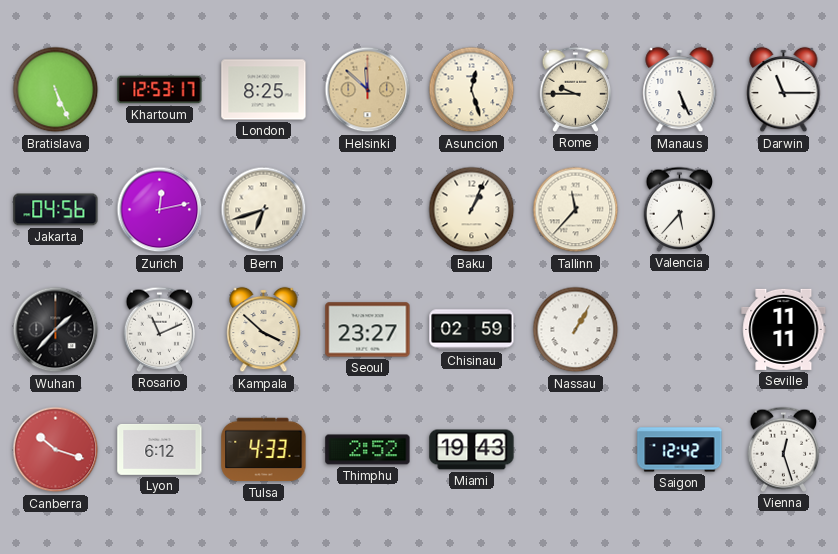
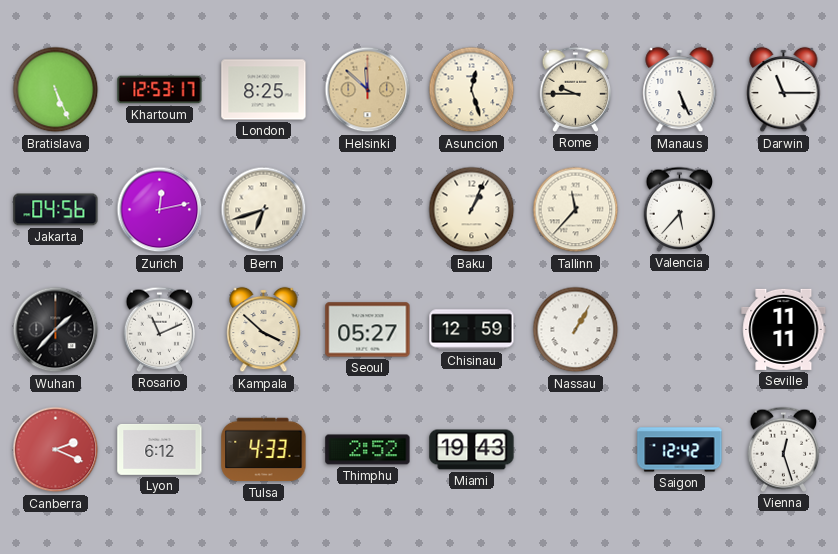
Seoul: 23:27 -> 05:27
Chisinau: 02:59 -> 12:59
Canberra: 10:18 -> 2:19
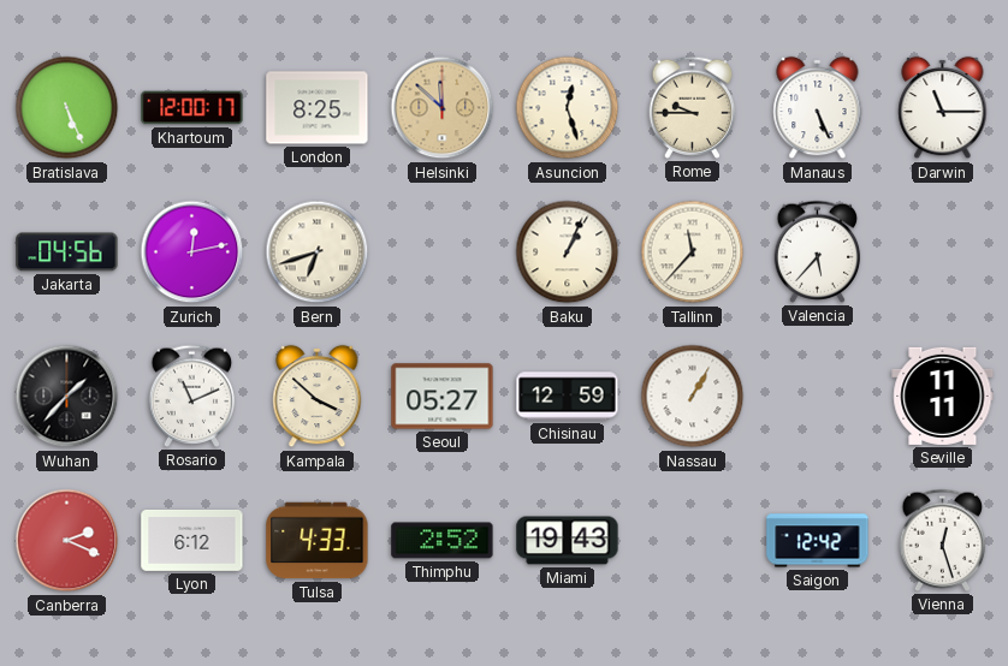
Khartoum: 12:53 -> 12:00
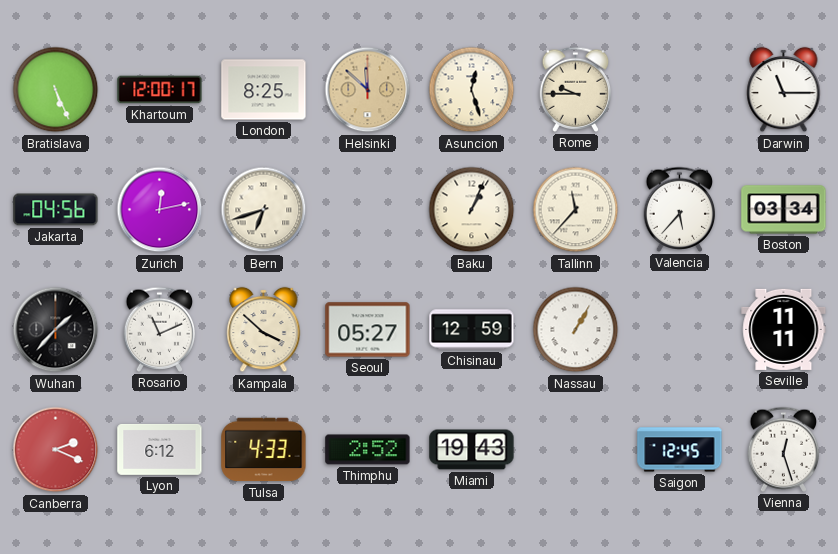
Manaus: 5:26 -> none
Boston: none -> 03:34
Saigon: 12:42 -> 12:45
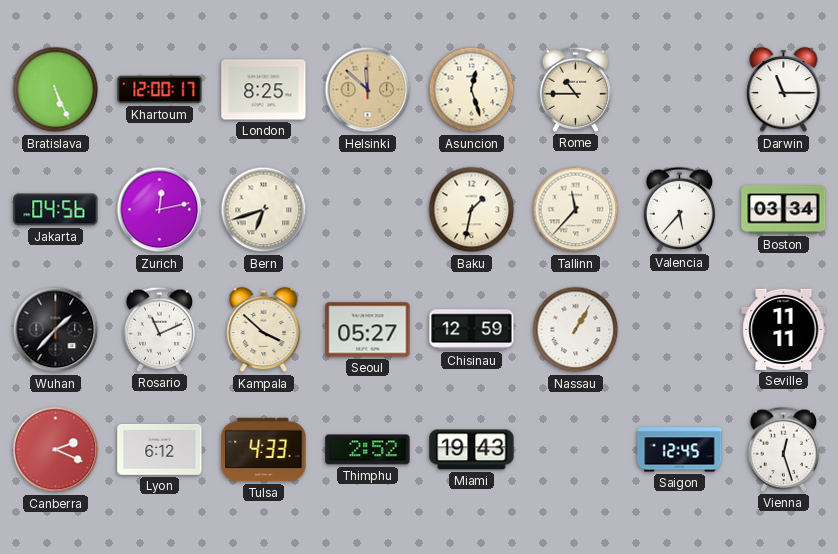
Rome: 9:45 -> 10:45
Baku: 1:04 -> 1:32
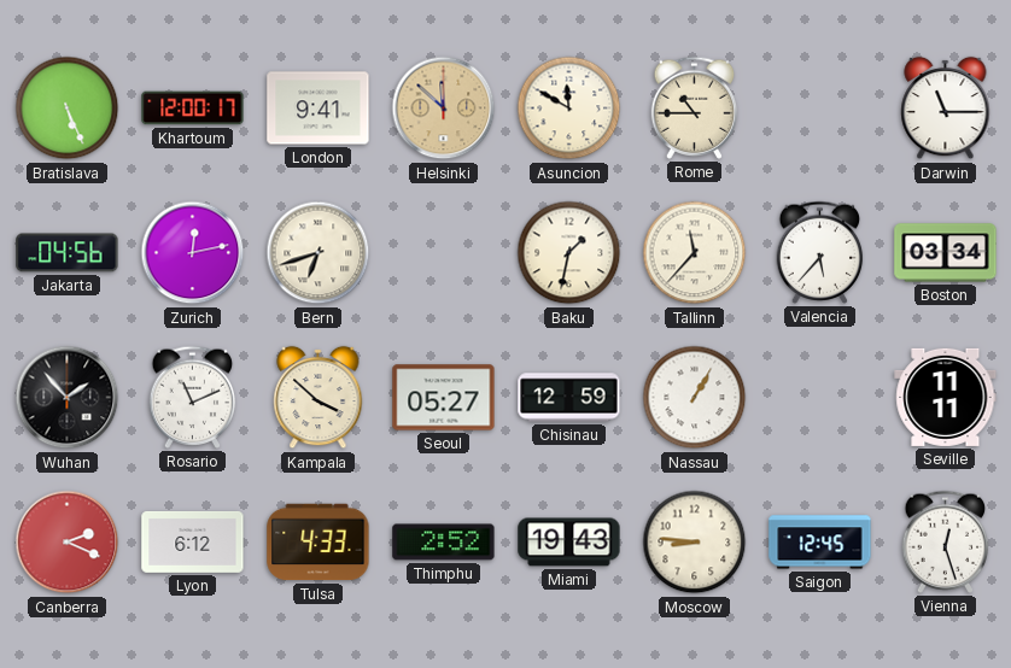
London: 8:25 -> 9:41
Asuncion: 12:27 -> 11:50
Wuhan: 1:37 -> 1:53
Moscow: none -> 8:46
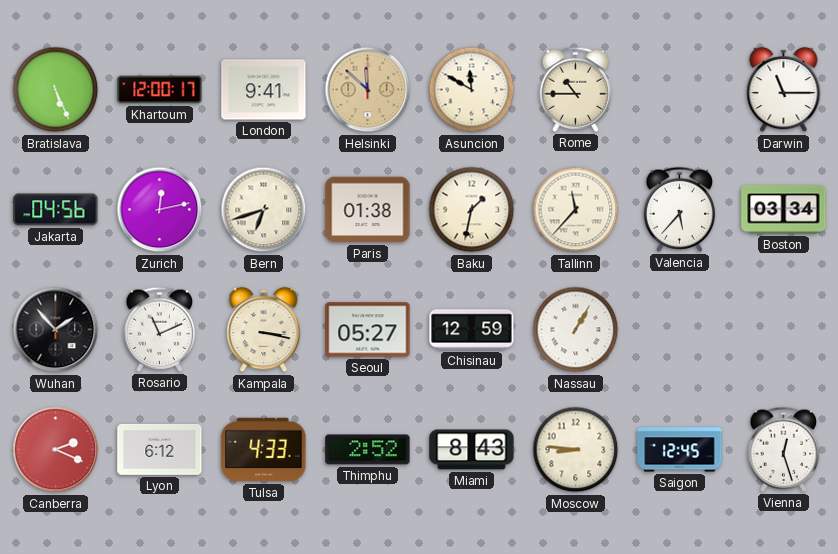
Paris: none -> 01:38
Kampala: 3:52 -> 3:17
Seville: 11:11 -> none
Miami: 19:43 -> 8:43
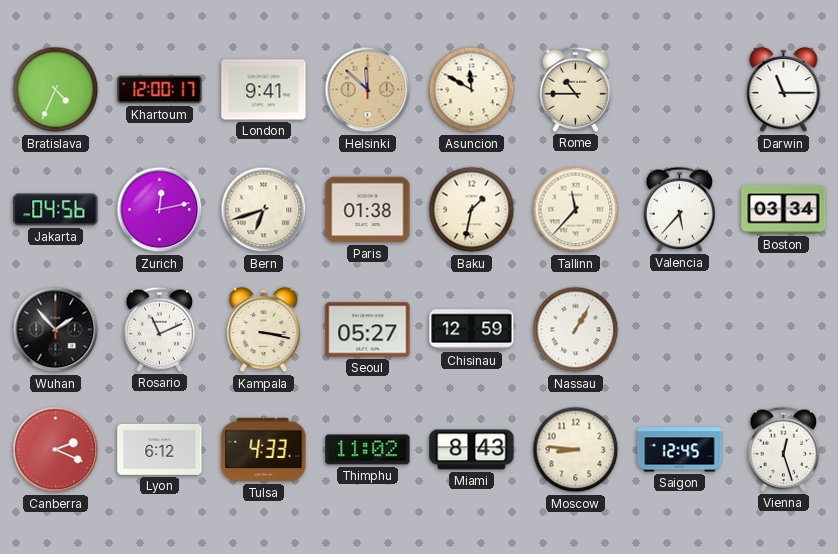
Bratislava: 5:26 -> 4:34
Thimphu: 2:52 -> 11:02
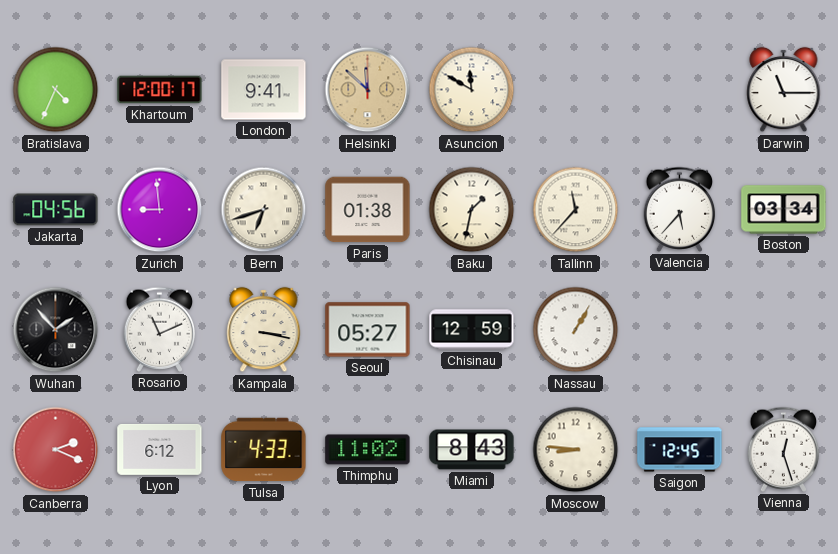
Rome: 10:45 -> none
Zurich: 12:13 -> 8:59
